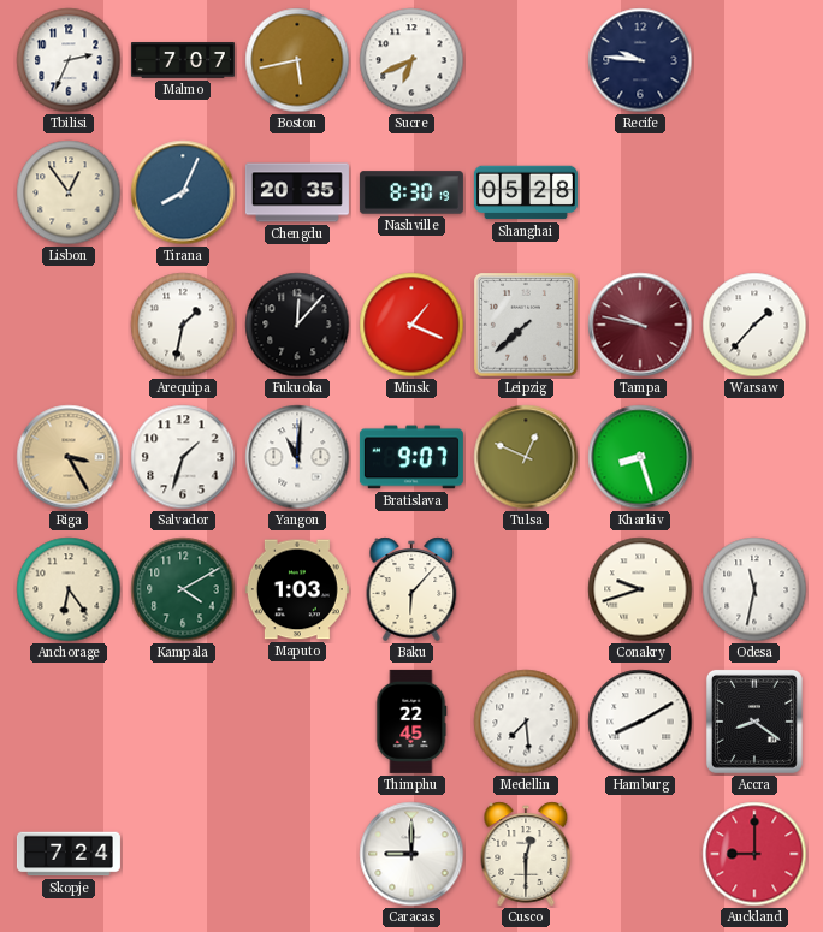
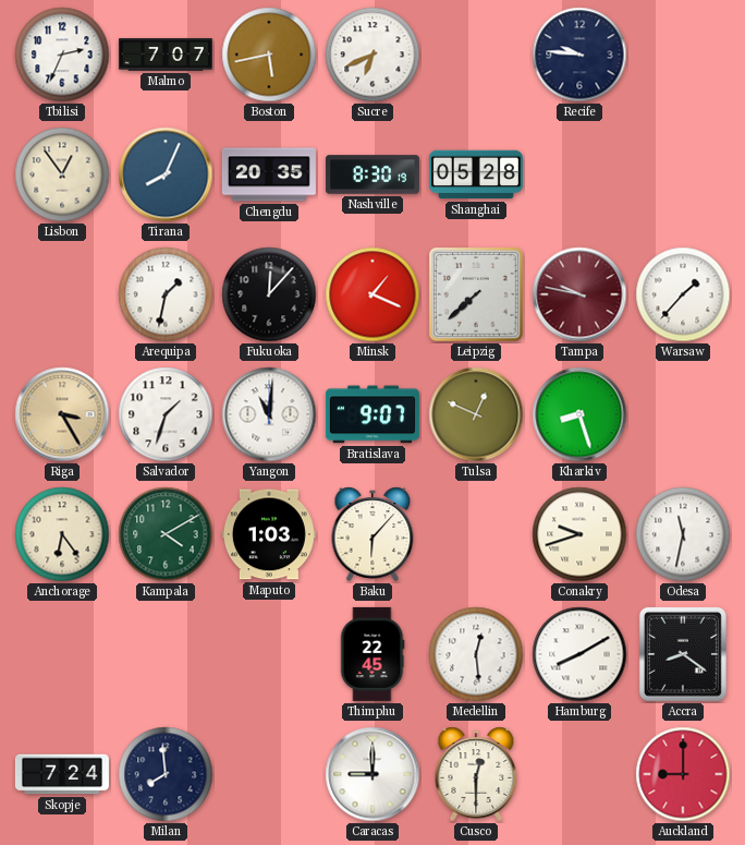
Medellin: 7:29 -> 12:29
Milan: none -> 7:59
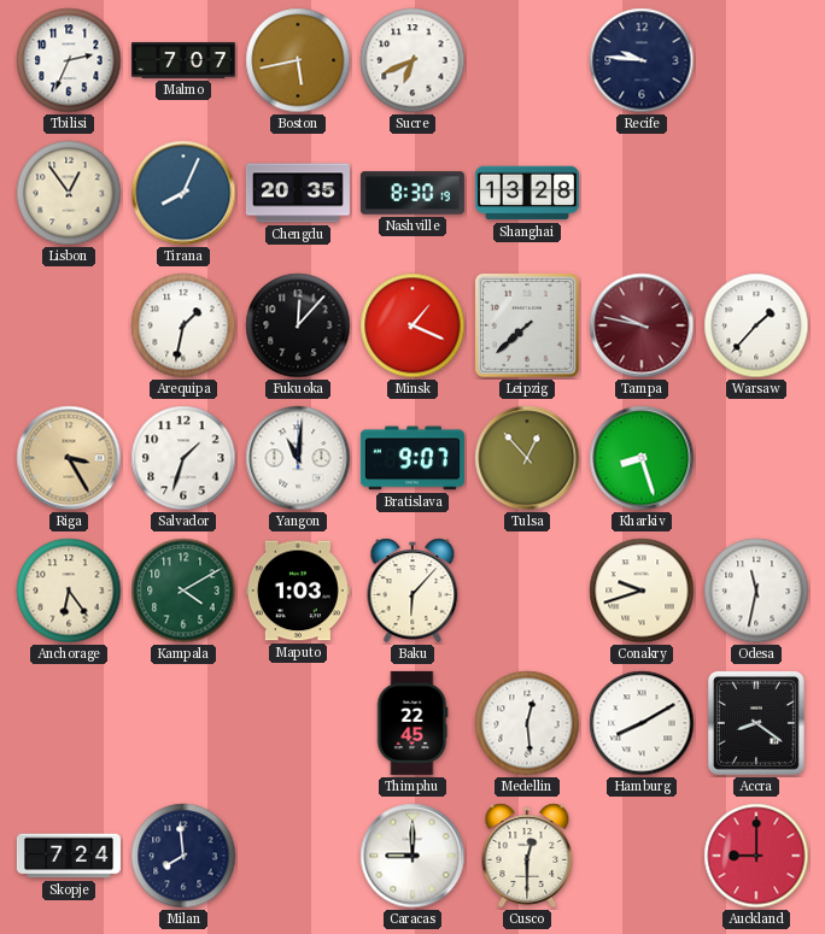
Shanghai: 05:28 -> 13:28
Tulsa: 12:49 -> 12:53
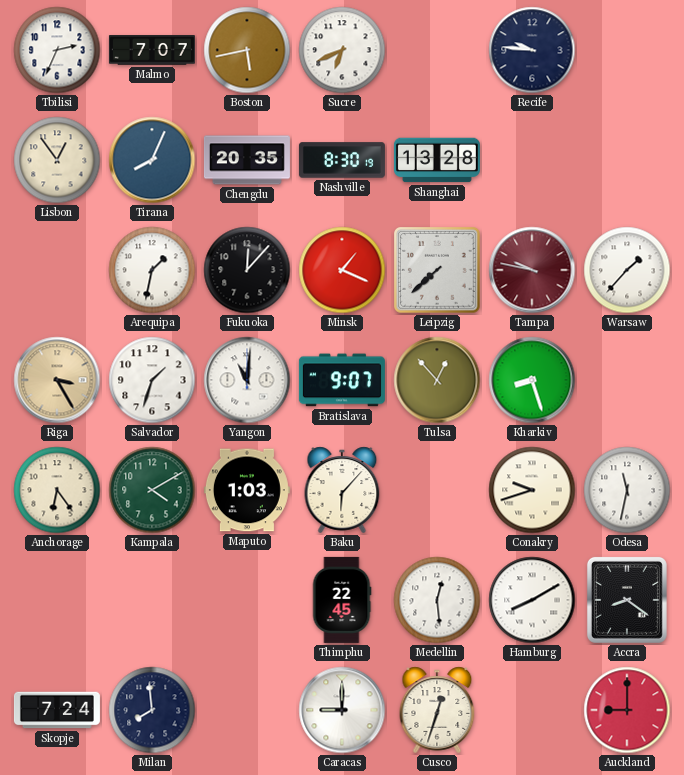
Cusco: 12:30 -> 12:33
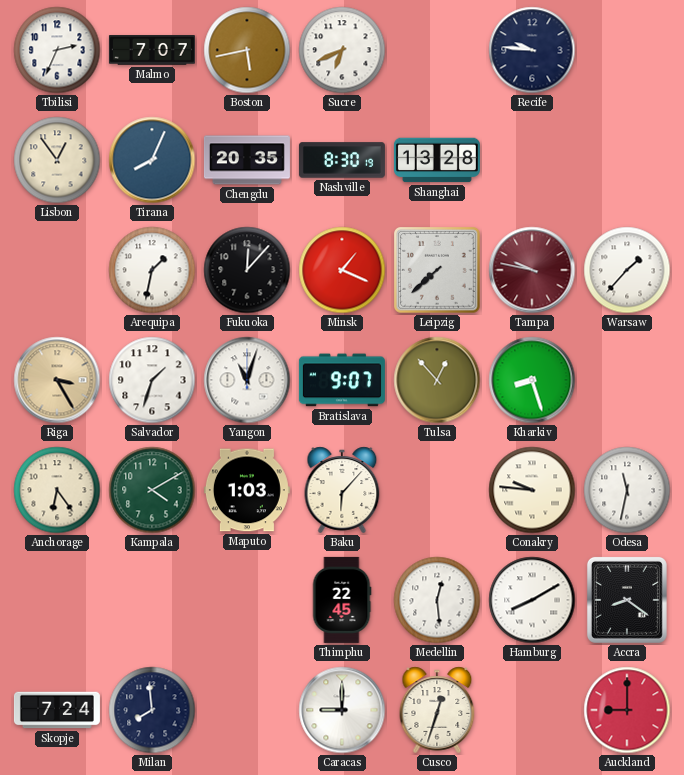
Yangon: 11:01 -> 11:03
Conakry: 9:42 -> 9:46
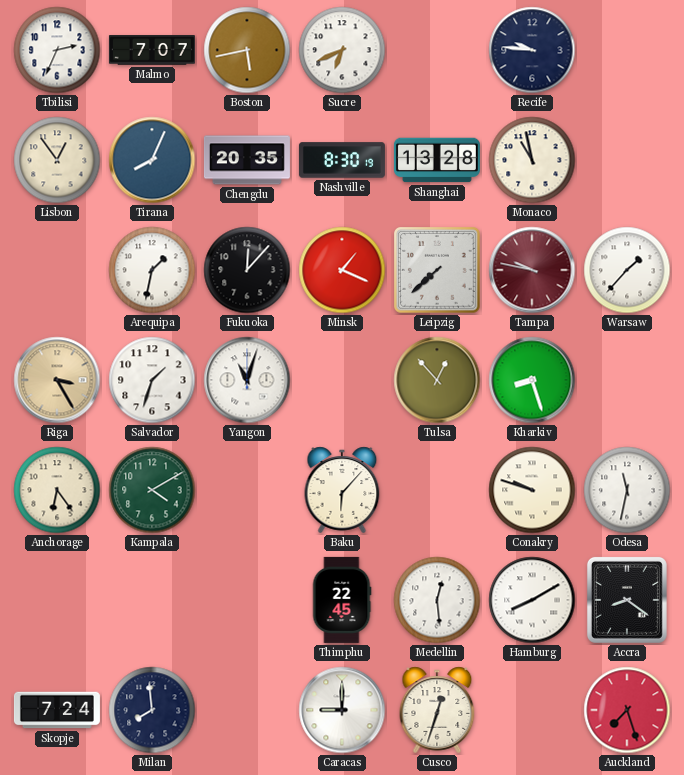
Monaco: none -> 10:58
Bratislava: 9:07 -> none
Maputo: 1:03 -> none
Conakry: 9:46 -> 9:48
Auckland: 9:00 -> 7:27
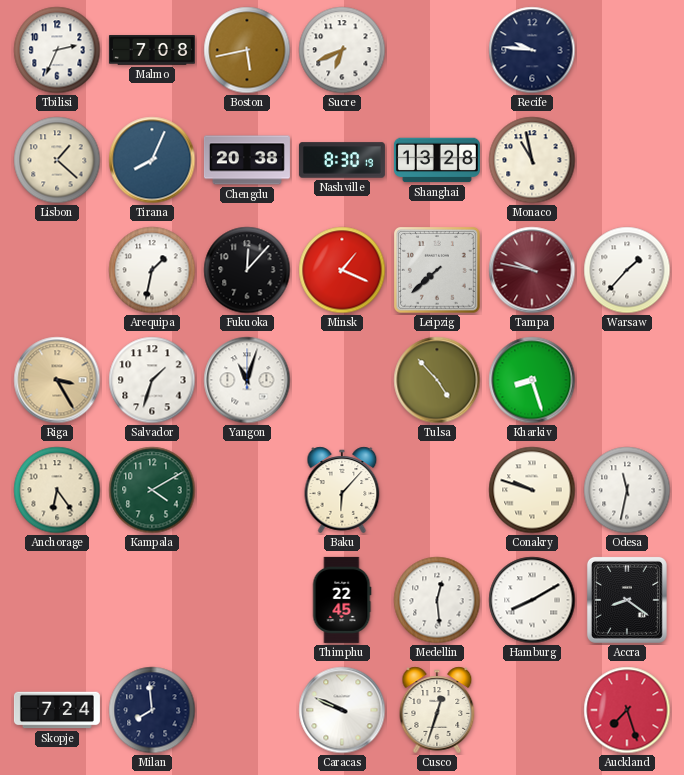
Malmo: 7:07 -> 7:08
Lisbon: 12:54 -> 1:22
Chengdu: 20:35 -> 20:38
Tulsa: 12:53 -> 4:53
Caracas: 9:00 -> 9:49
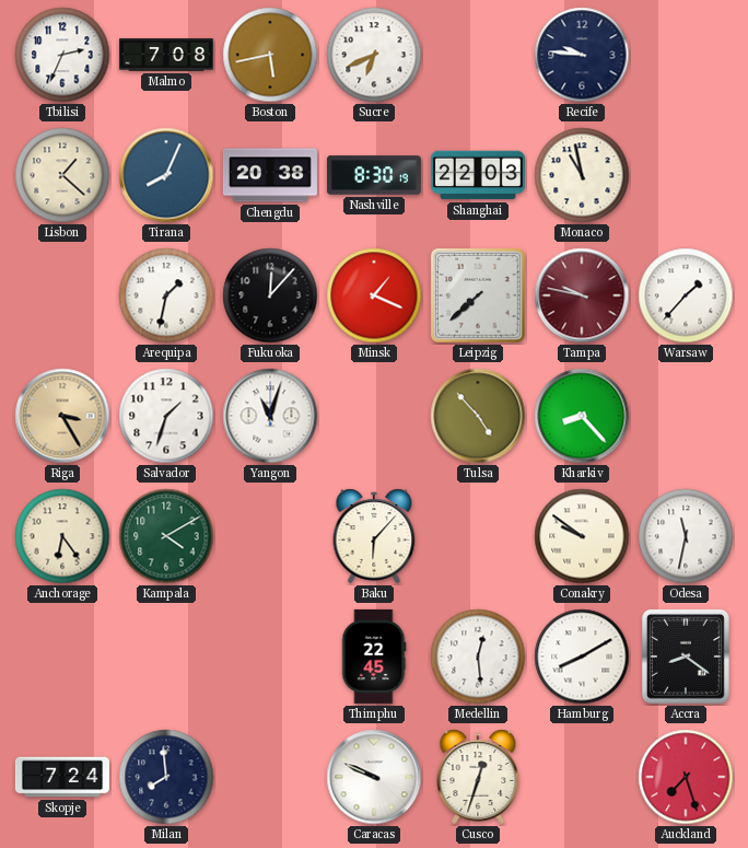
Shanghai: 13:28 -> 22:03
Kharkiv: 8:27 -> 8:23
Conakry: 9:48 -> 9:51
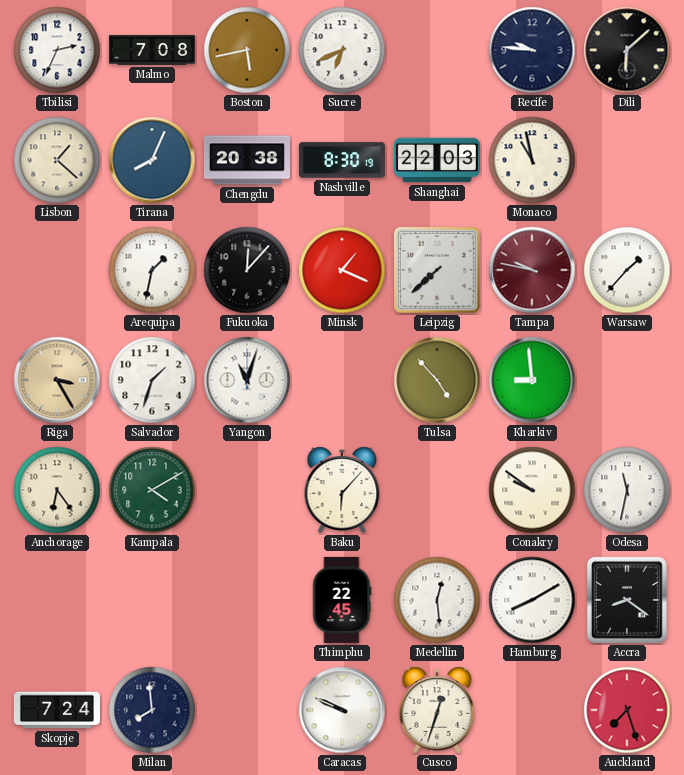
Dili: none -> 6:08
Kharkiv: 8:23 -> 8:59
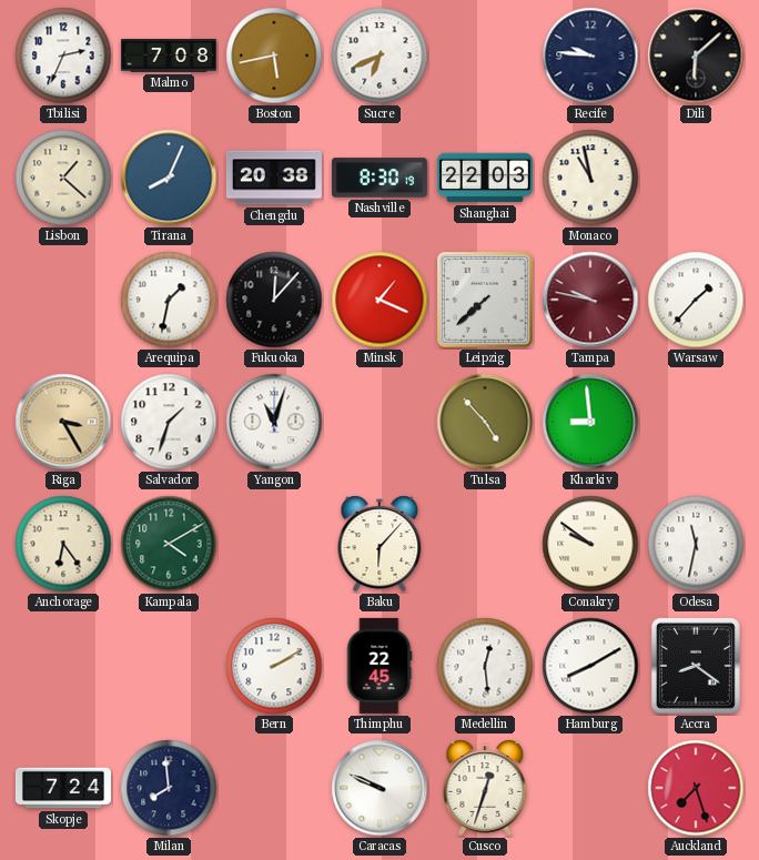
Bern: none -> 2:10
